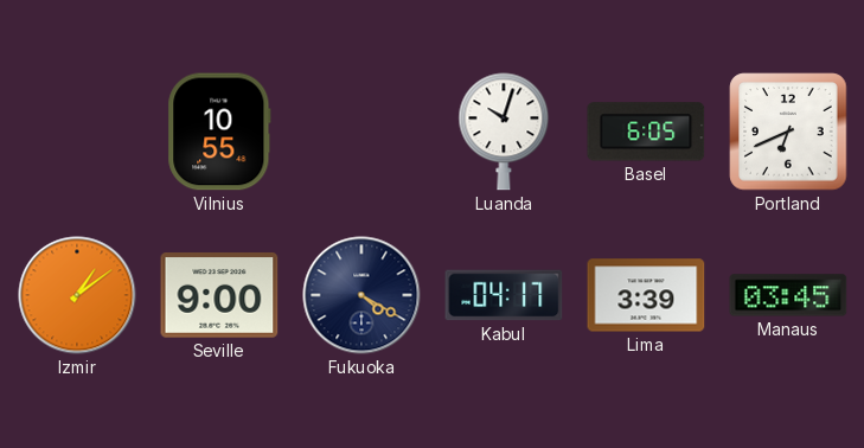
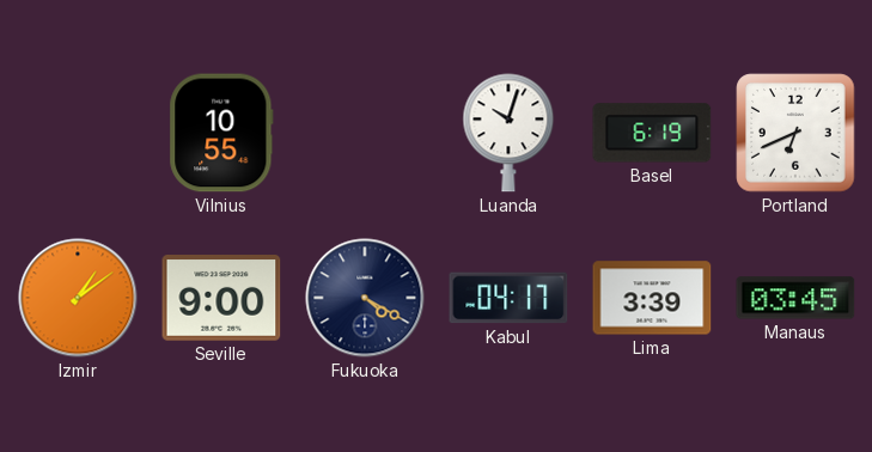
Basel: 6:05 -> 6:19
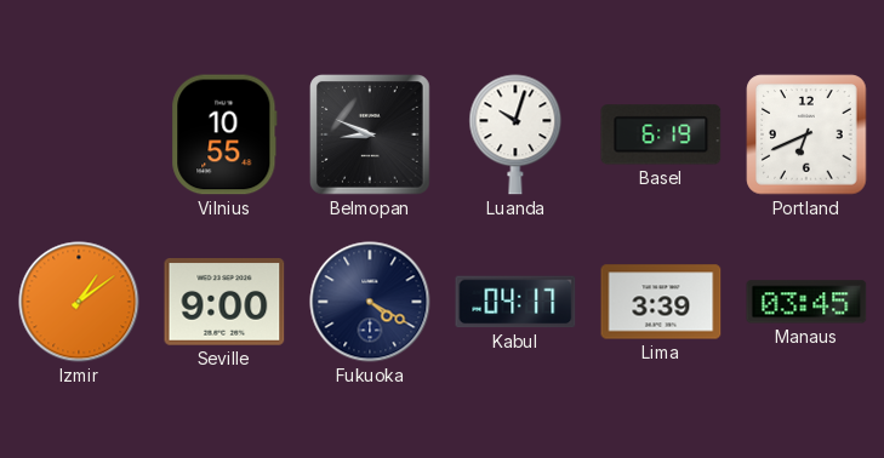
Belmopan: none -> 8:49
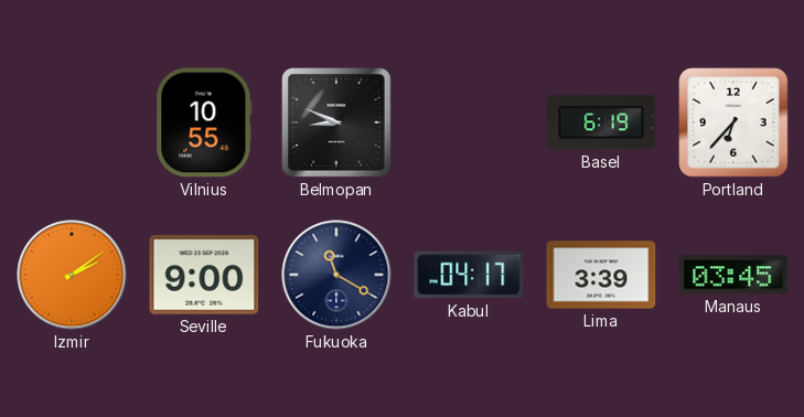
Luanda: 10:03 -> none
Portland: 6:41 -> 6:37
Izmir: 1:09 -> 2:09
Fukuoka: 4:20 -> 11:20
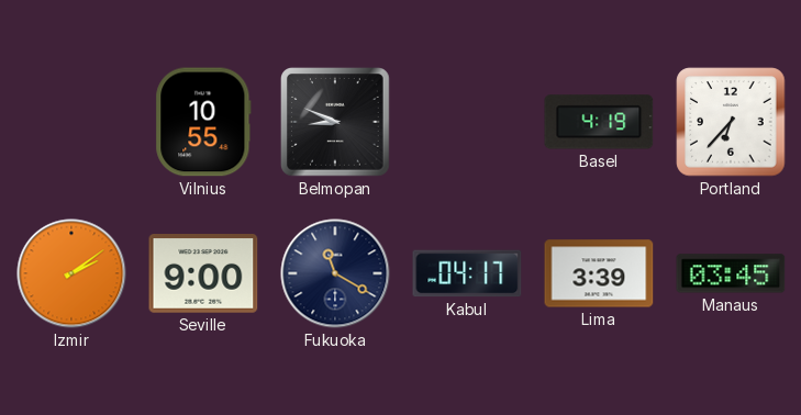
Basel: 6:19 -> 4:19
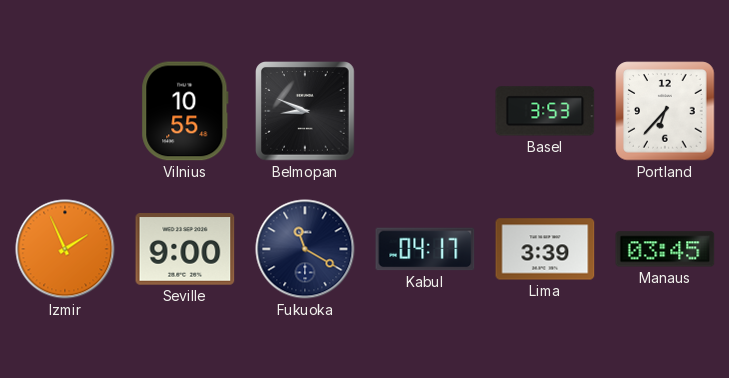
Basel: 4:19 -> 3:53
Izmir: 2:09 -> 1:56
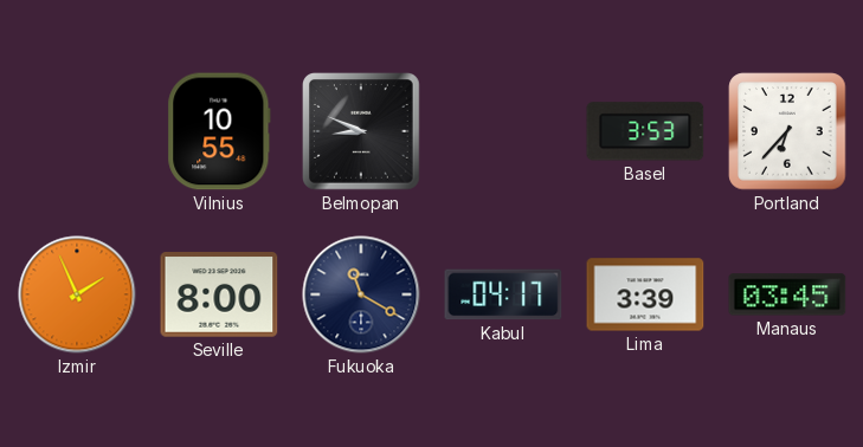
Seville: 9:00 -> 8:00
